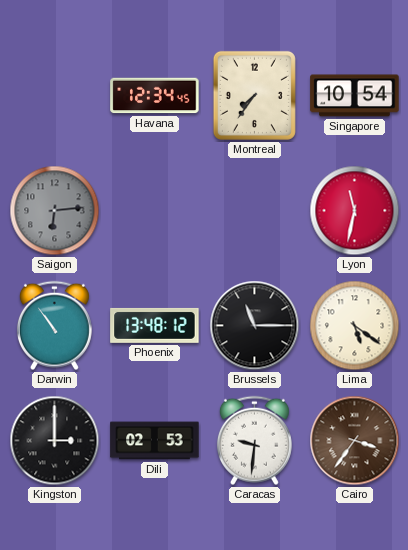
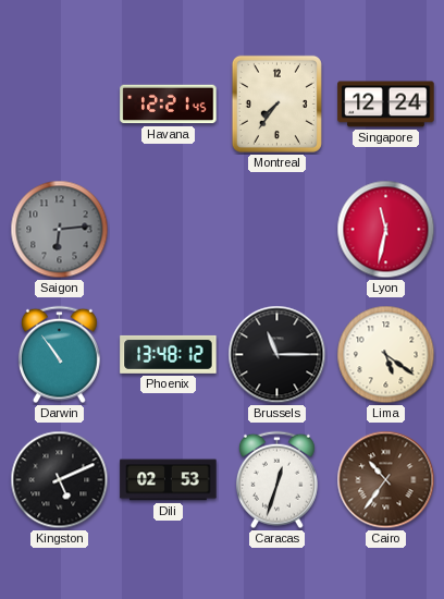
Havana: 12:34 -> 12:21
Singapore: 10:54 -> 12:24
Kingston: 3:00 -> 5:11
Caracas: 9:31 -> 12:33
Cairo: 3:36 -> 10:36
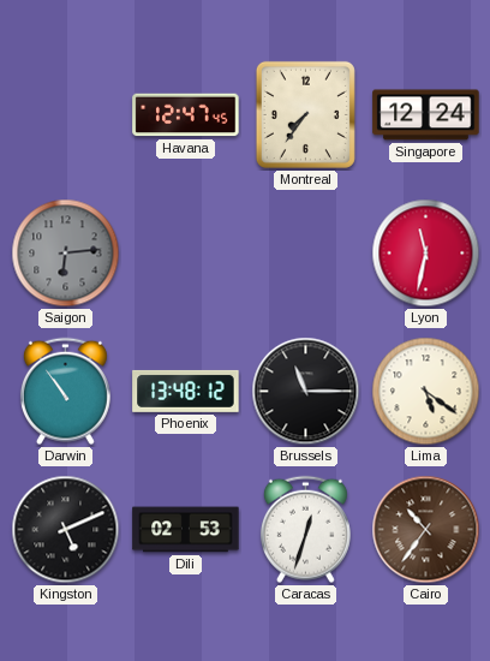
Havana: 12:21 -> 12:47
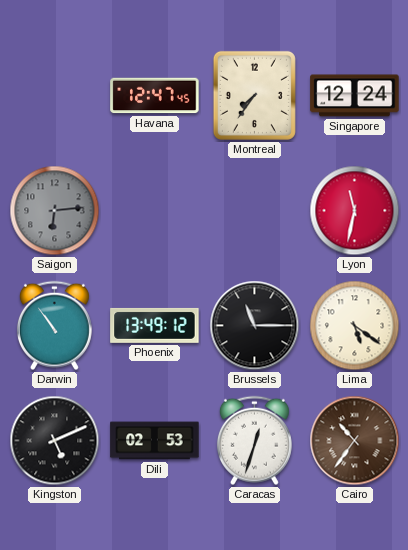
Phoenix: 13:48 -> 13:49
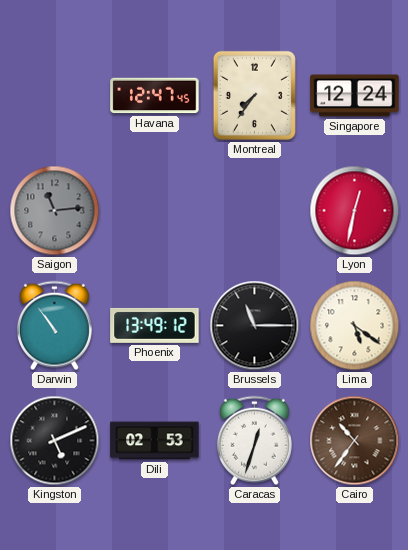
Saigon: 6:14 -> 11:14
Lyon: 11:32 -> 12:32
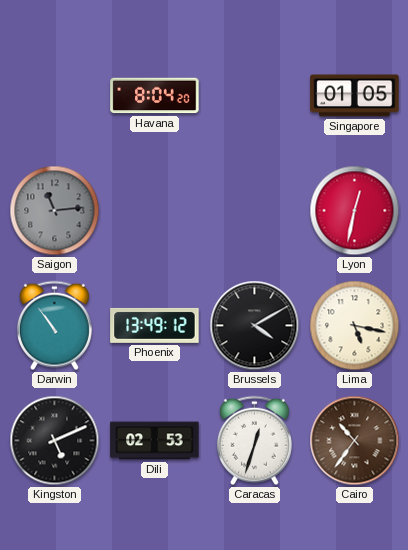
Havana: 12:47 -> 8:04
Montreal: 7:36 -> none
Singapore: 12:24 -> 01:05
Brussels: 11:15 -> 4:10
Lima: 5:21 -> 5:17
